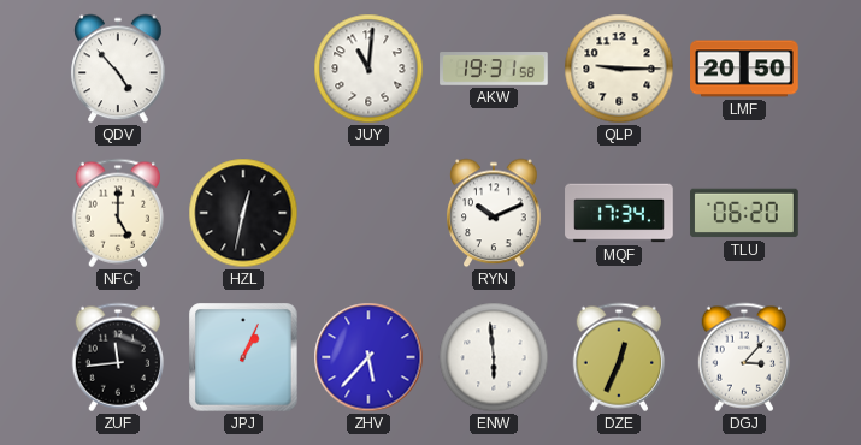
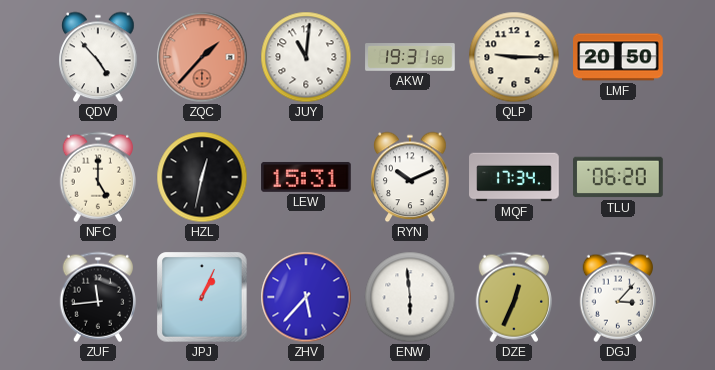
ZQC: none -> 1:37
LEW: none -> 15:31
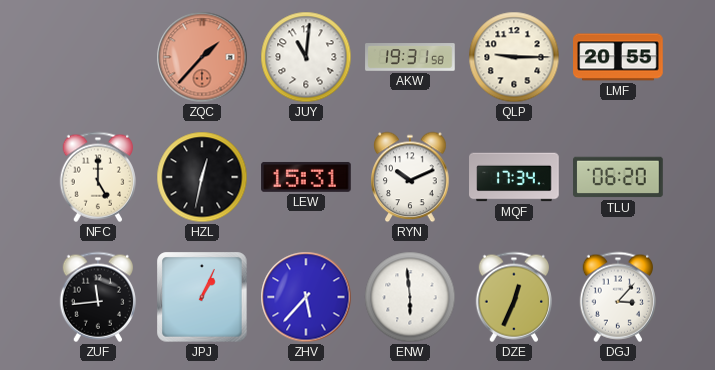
QDV: 4:53 -> none
LMF: 20:50 -> 20:55
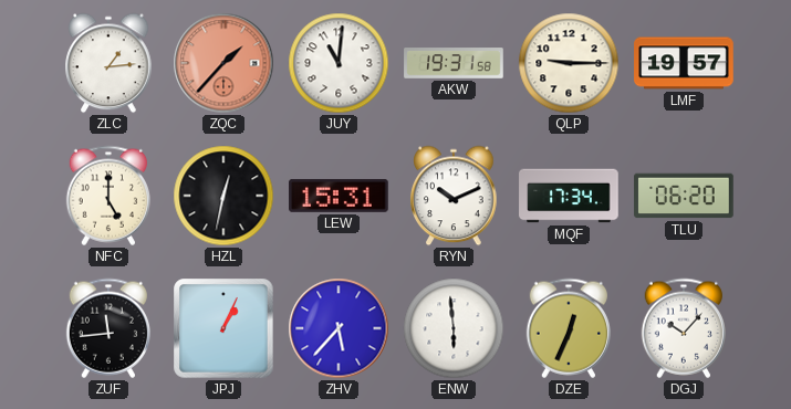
ZLC: none -> 1:14
LMF: 20:55 -> 19:57
DGJ: 3:07 -> 10:07
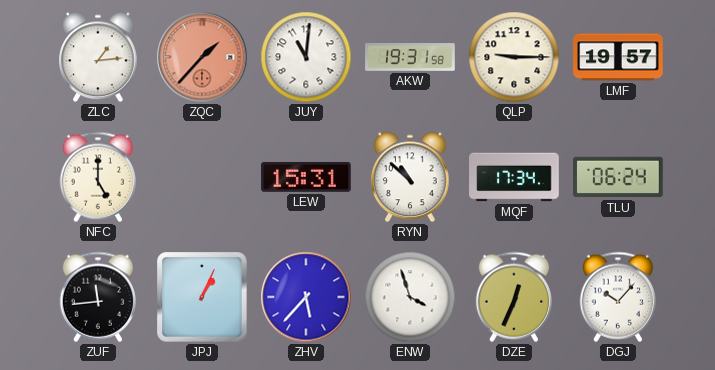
HZL: 12:32 -> none
RYN: 10:11 -> 10:52
TLU: 06:20 -> 06:24
ENW: 5:59 -> 3:57
